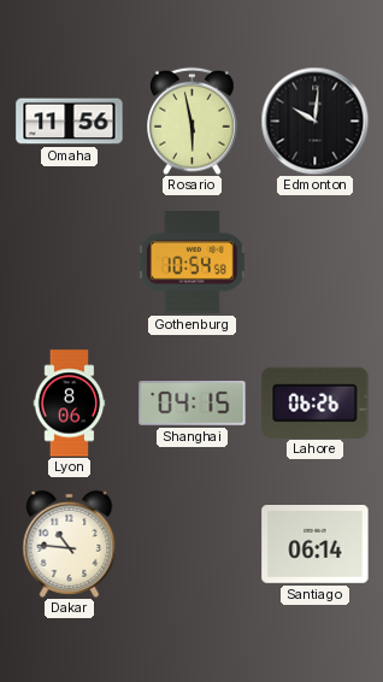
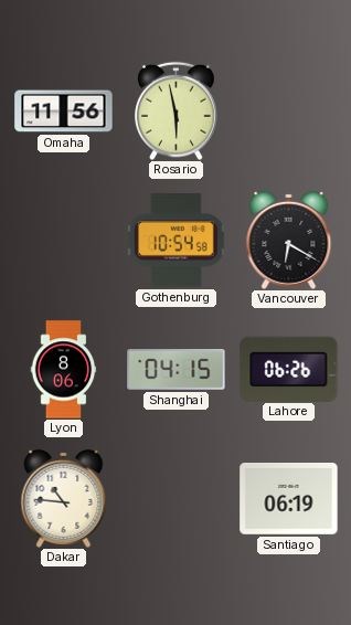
Edmonton: 10:01 -> none
Vancouver: none -> 6:20
Santiago: 06:14 -> 06:19
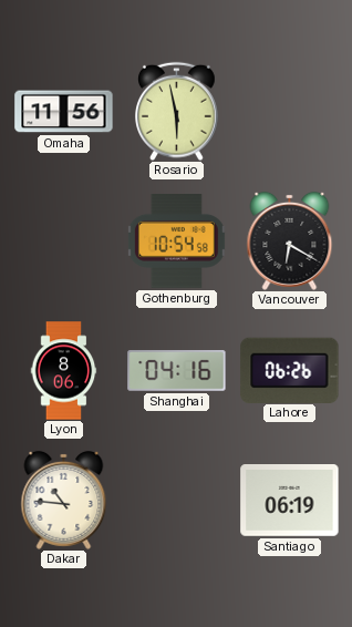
Shanghai: 04:15 -> 04:16
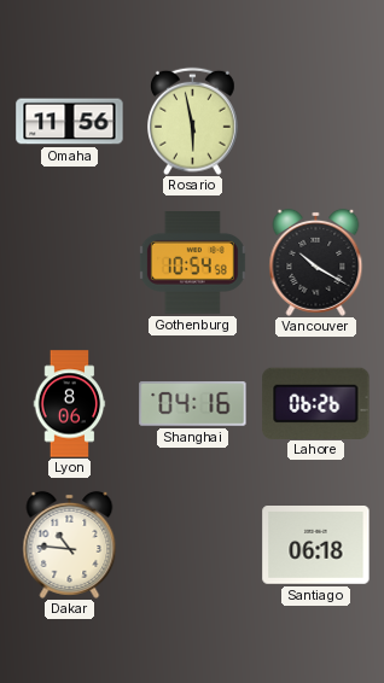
Vancouver: 6:20 -> 10:20
Santiago: 06:19 -> 06:18
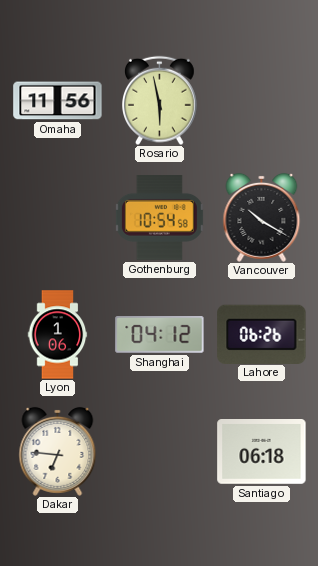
Lyon: 8:06 -> 1:06
Shanghai: 04:16 -> 04:12
Dakar: 10:46 -> 6:46
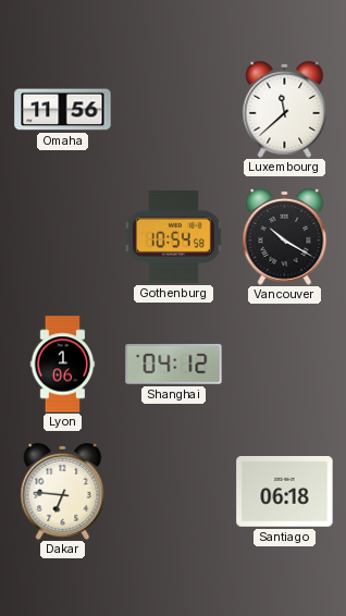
Rosario: 5:58 -> none
Luxembourg: none -> 11:38
Lahore: 06:26 -> none
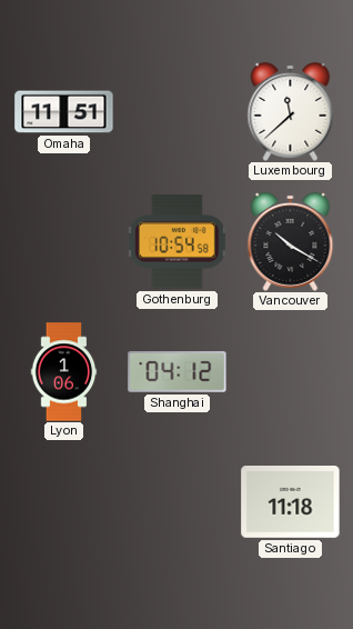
Omaha: 11:56 -> 11:51
Dakar: 6:46 -> none
Santiago: 06:18 -> 11:18
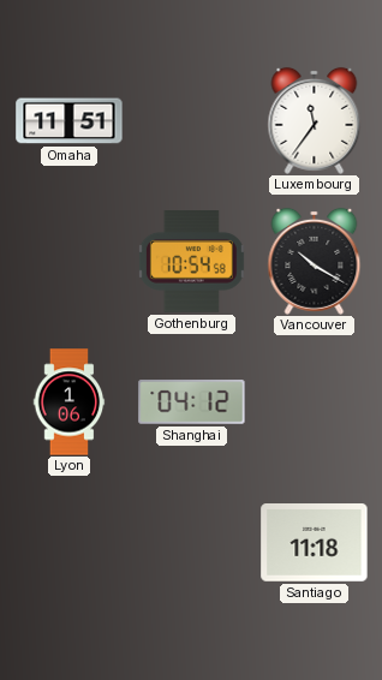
Luxembourg: 11:38 -> 11:36
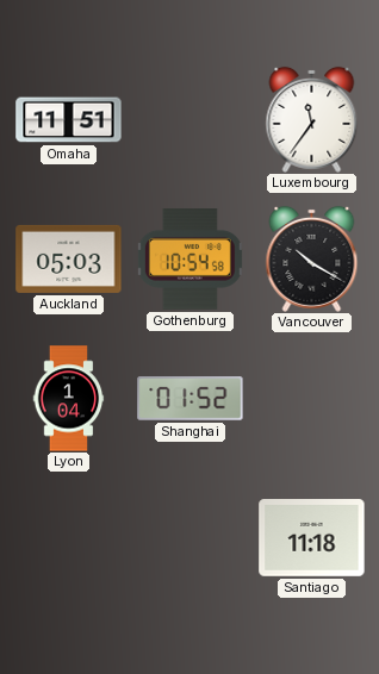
Auckland: none -> 05:03
Lyon: 1:06 -> 1:04
Shanghai: 04:12 -> 01:52
